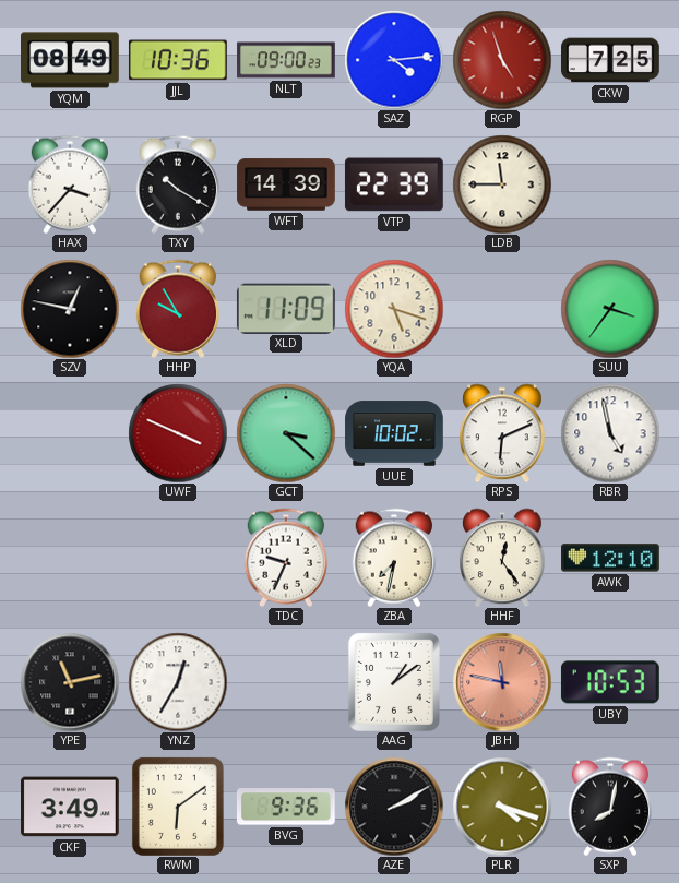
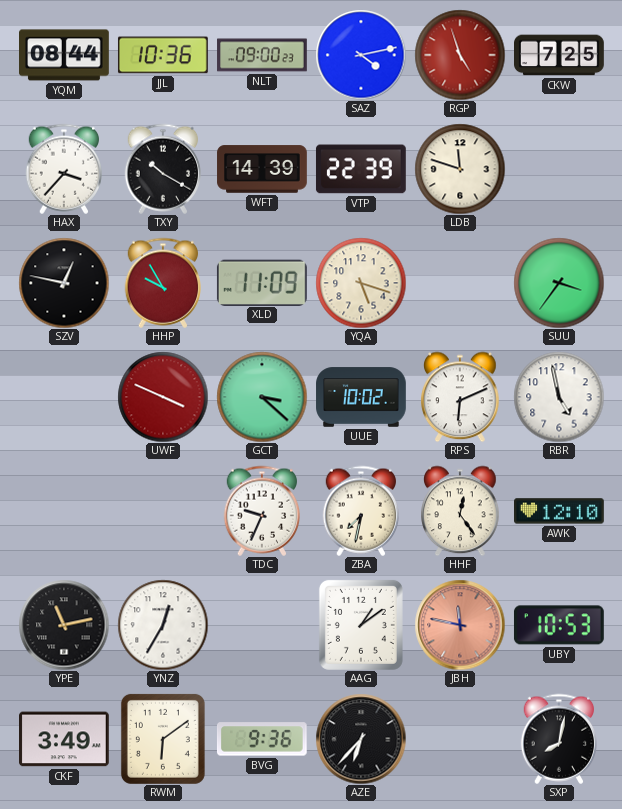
YQM: 08:49 -> 08:44
SAZ: 4:14 -> 4:13
LDB: 11:45 -> 11:48
AZE: 2:10 -> 6:37
PLR: 4:18 -> none
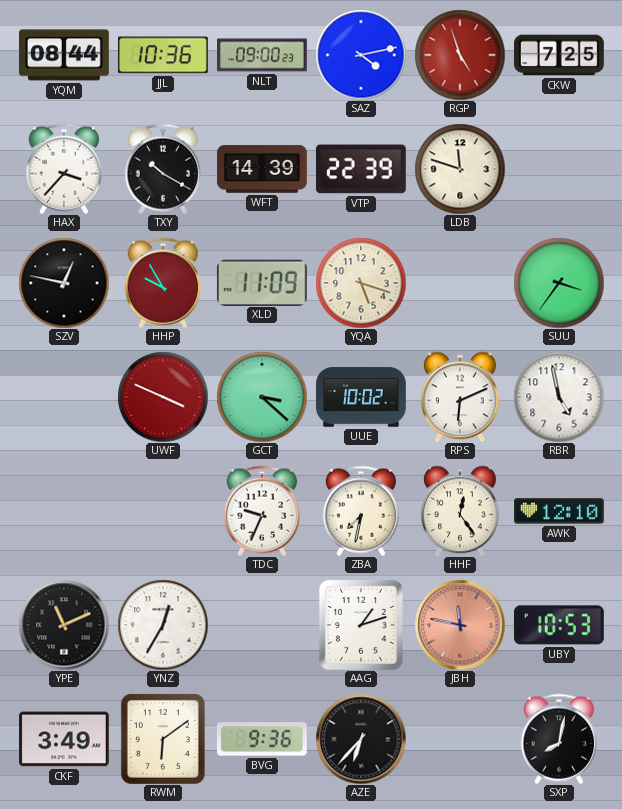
YPE: 11:13 -> 11:11
AAG: 1:09 -> 1:12
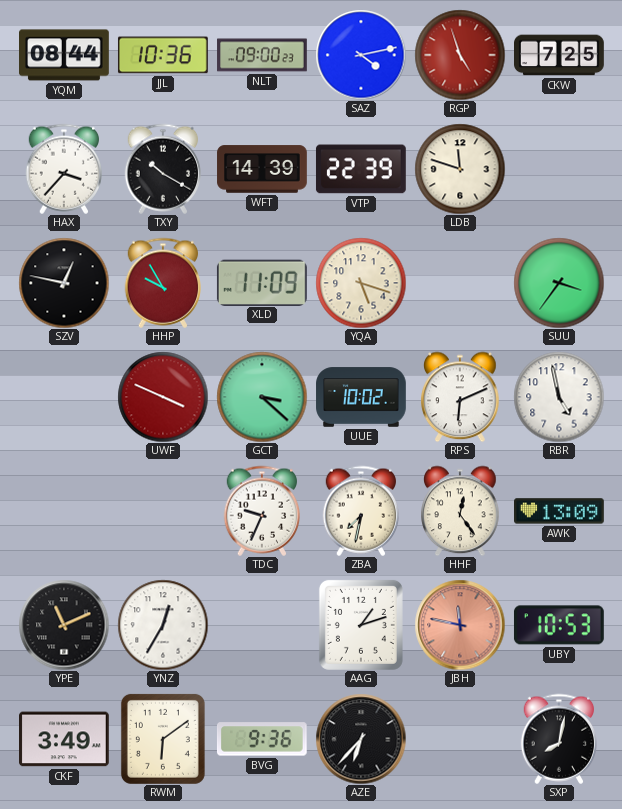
AWK: 12:10 -> 13:09
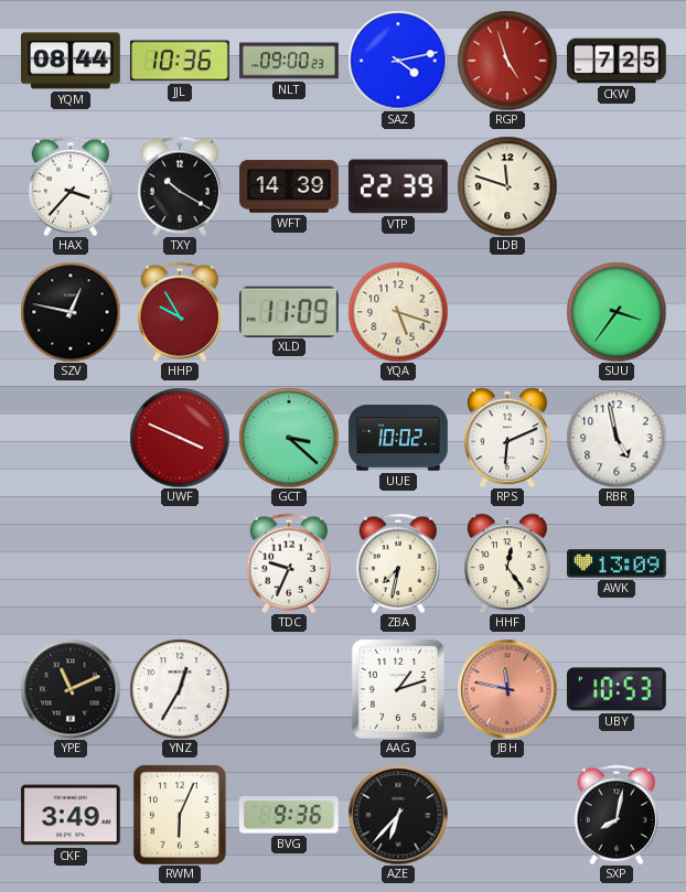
RWM: 6:09 -> 6:04
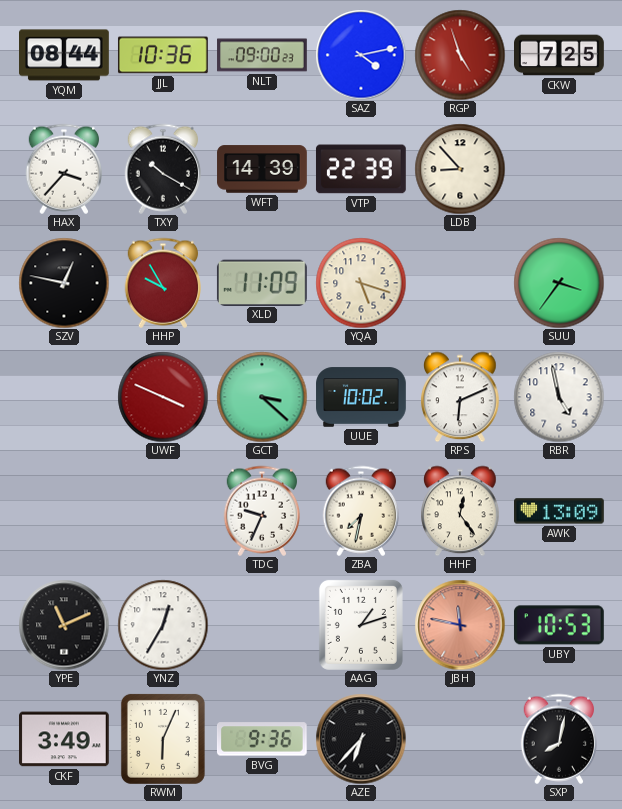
LDB: 11:48 -> 8:53
